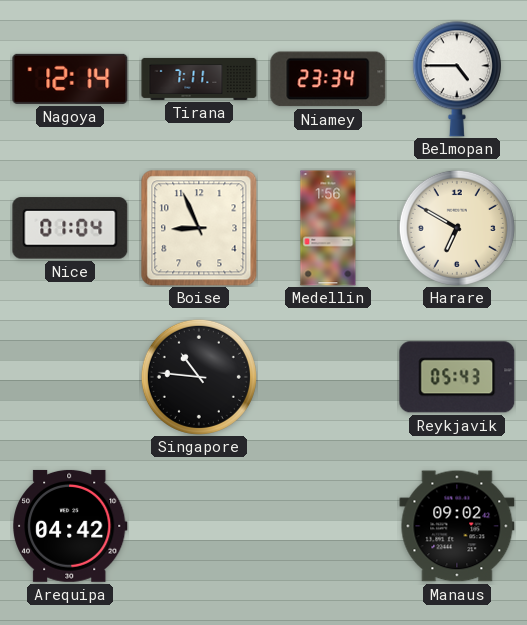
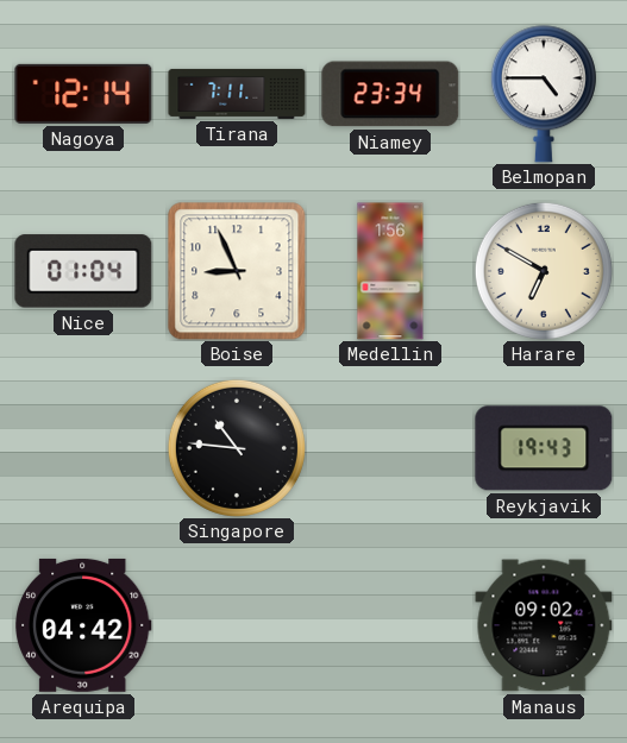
Reykjavik: 05:43 -> 19:43
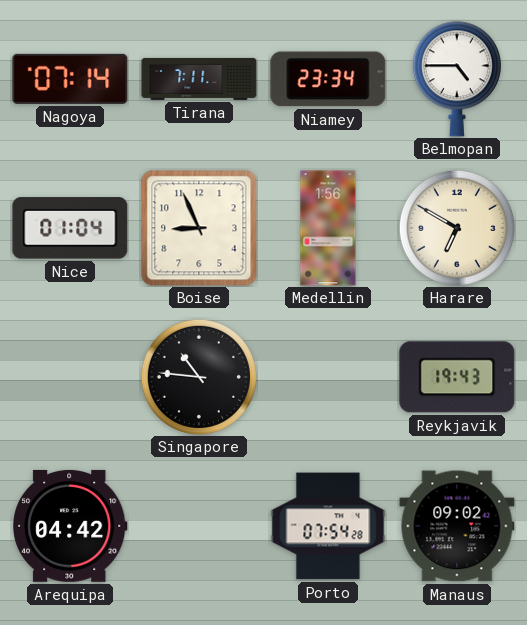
Nagoya: 12:14 -> 07:14
Porto: none -> 07:54
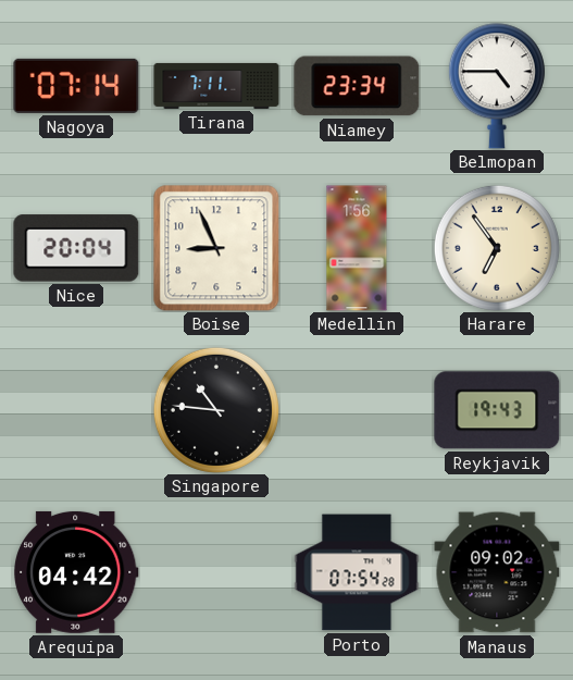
Nice: 01:04 -> 20:04
Harare: 6:50 -> 6:54
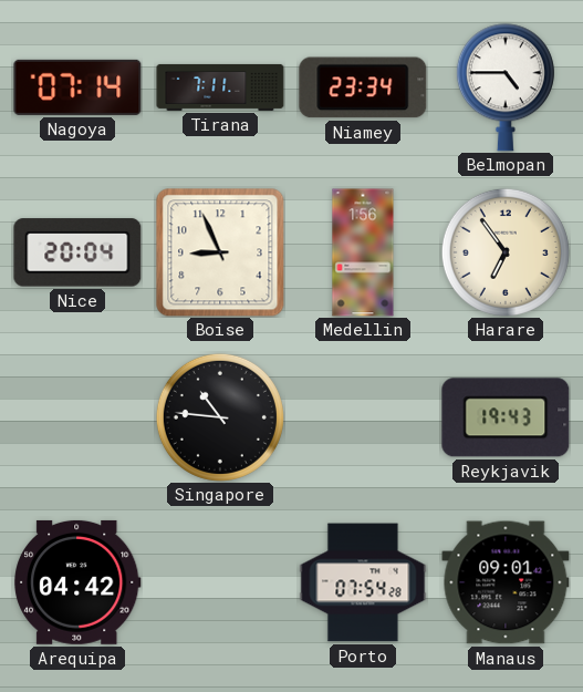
Manaus: 09:02 -> 09:01
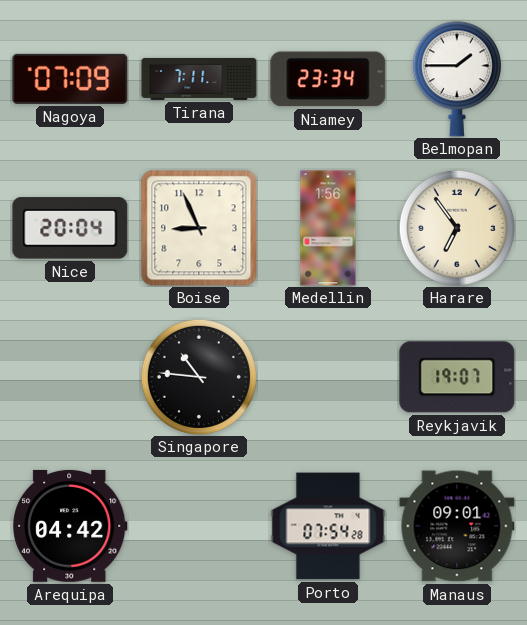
Nagoya: 07:14 -> 07:09
Belmopan: 4:45 -> 1:45
Reykjavik: 19:43 -> 19:07
